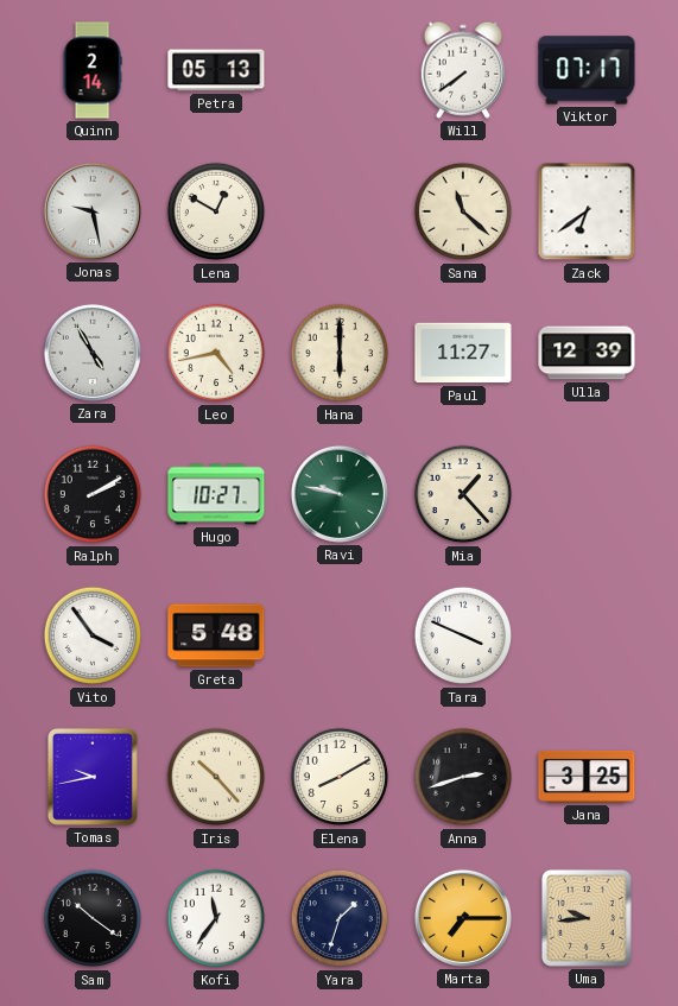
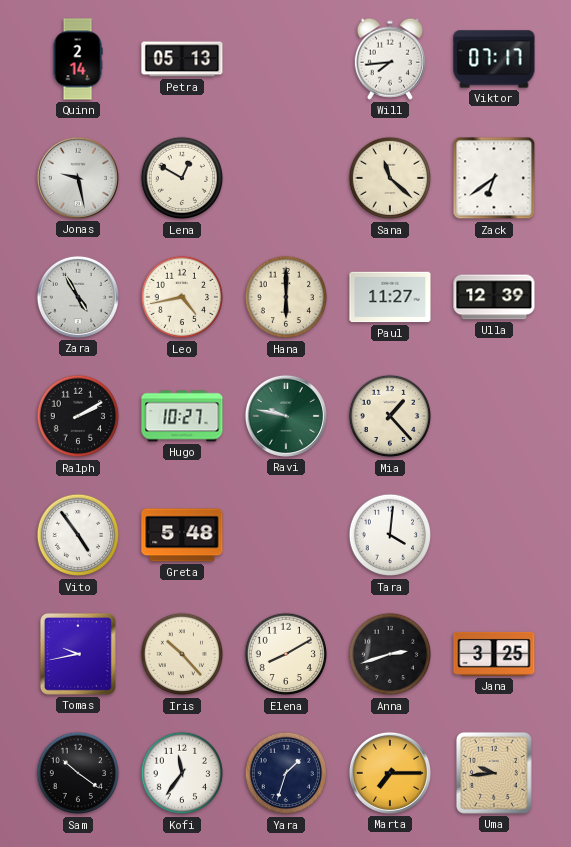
Will: 7:39 -> 7:44
Vito: 3:54 -> 4:54
Tara: 3:49 -> 4:01
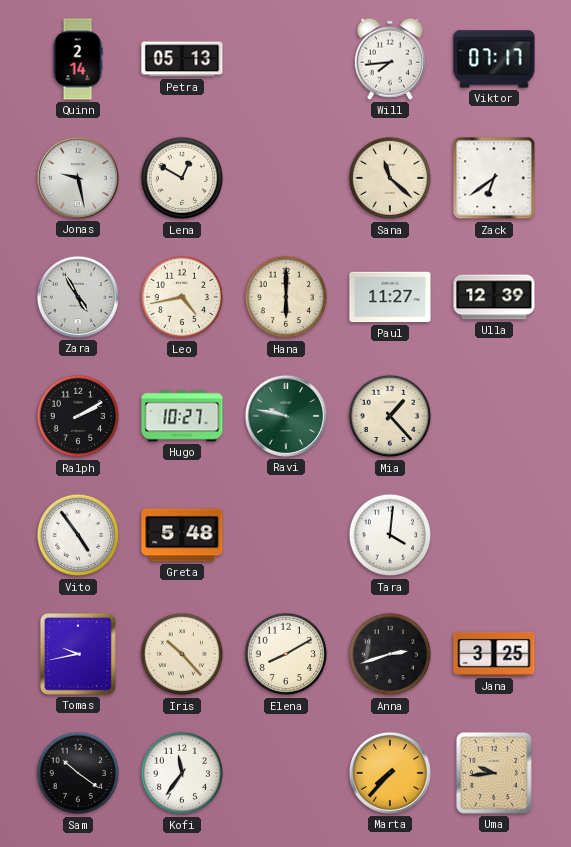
Yara: 1:33 -> none
Marta: 7:15 -> 7:37
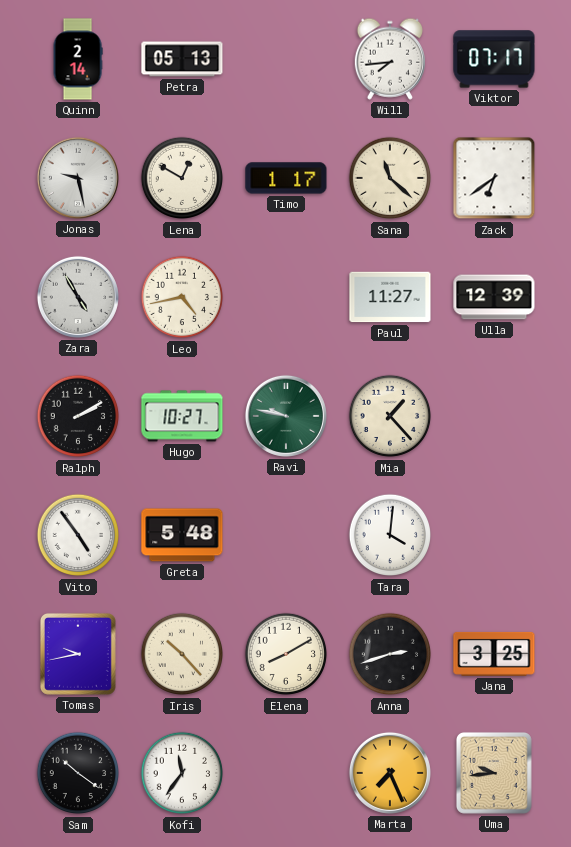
Timo: none -> 1:17
Hana: 6:00 -> none
Marta: 7:37 -> 7:26
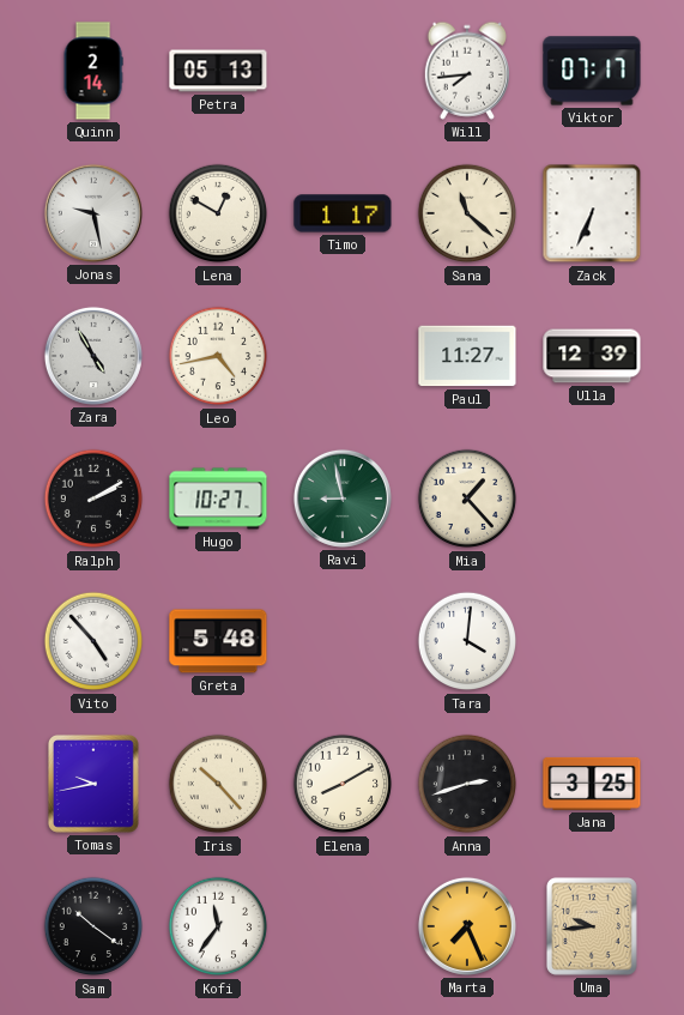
Zack: 6:39 -> 6:34
Ravi: 9:47 -> 8:58
Vito: 4:54 -> 4:53
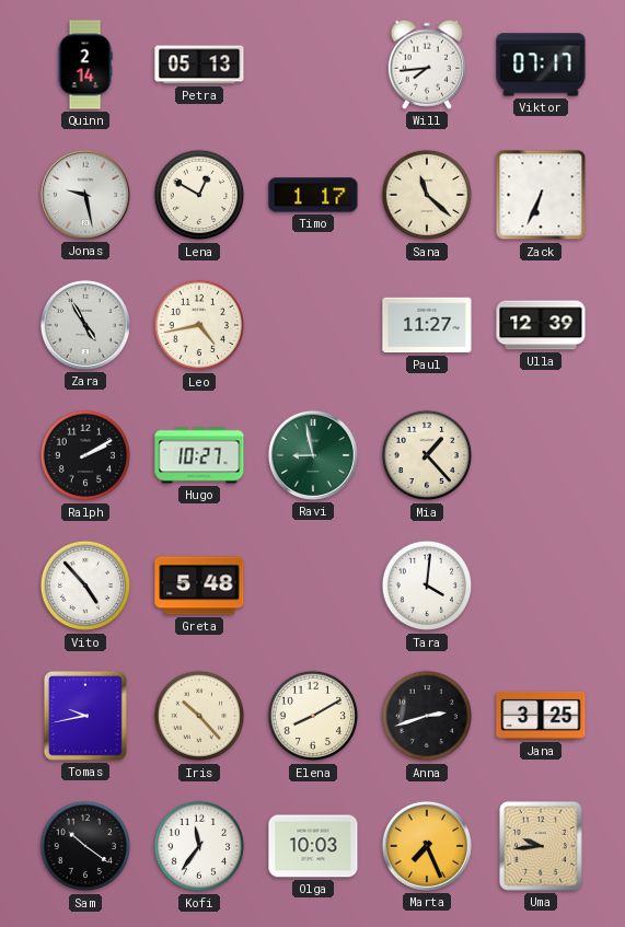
Olga: none -> 10:03
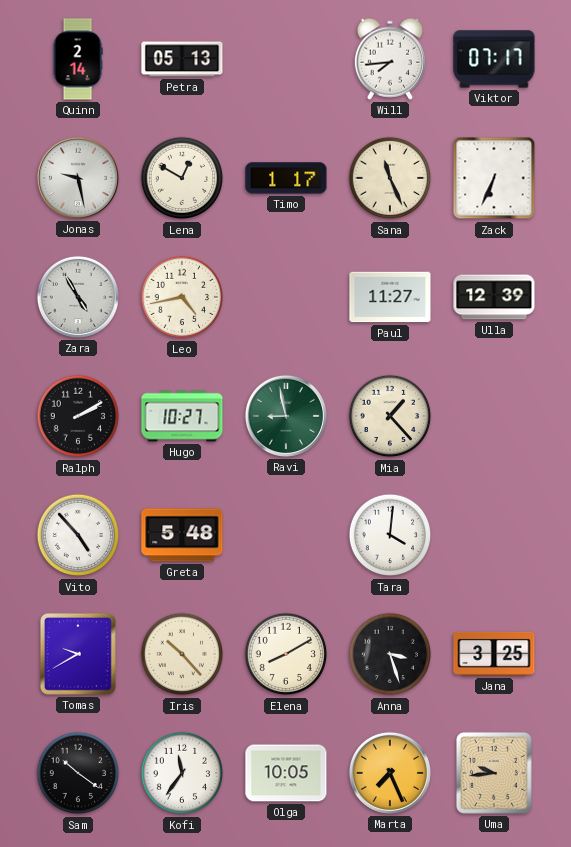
Sana: 11:22 -> 11:26
Tomas: 9:43 -> 9:40
Anna: 2:42 -> 3:27
Olga: 10:03 -> 10:05
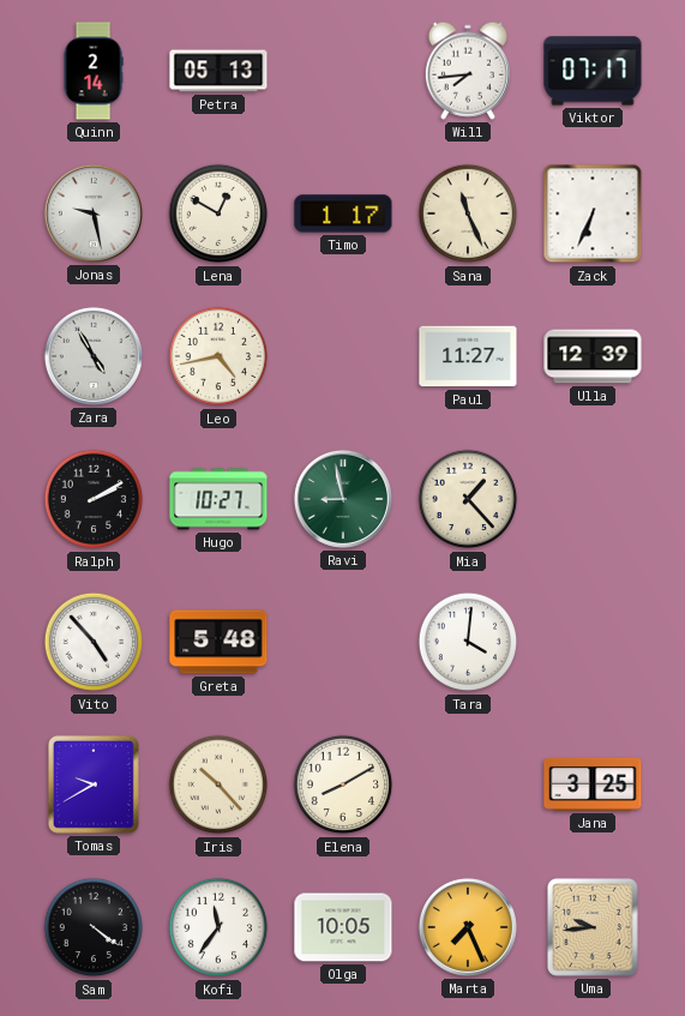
Anna: 3:27 -> none
Sam: 10:21 -> 4:21
